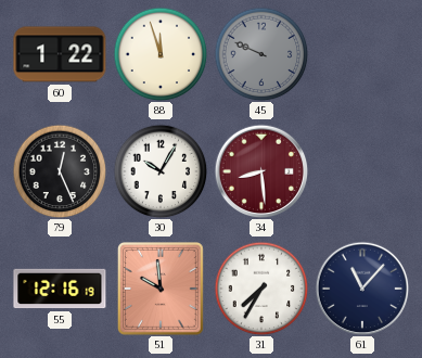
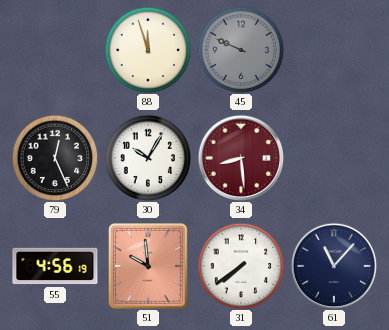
60: 1:22 -> none
55: 12:16 -> 4:56
31: 7:35 -> 7:39
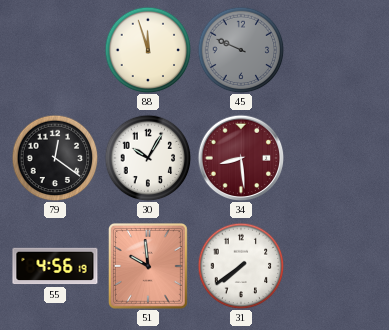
79: 12:26 -> 12:21
61: 11:07 -> none
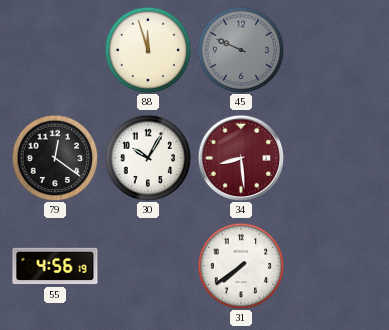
51: 9:59 -> none
